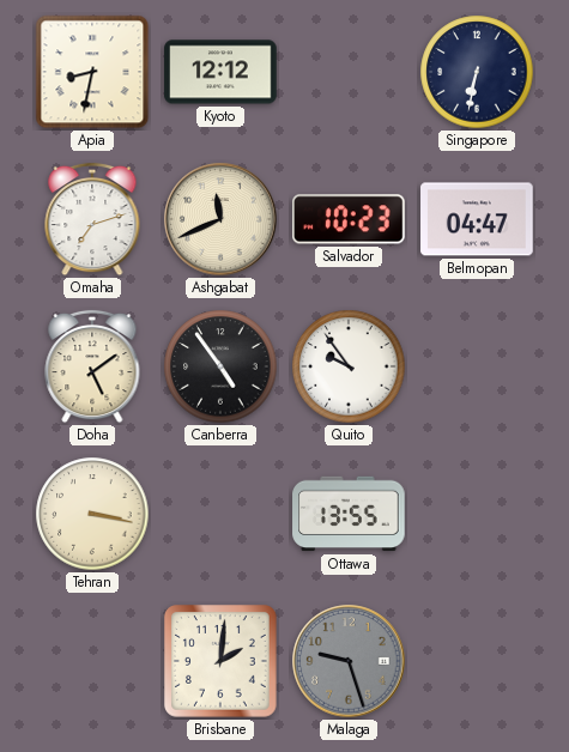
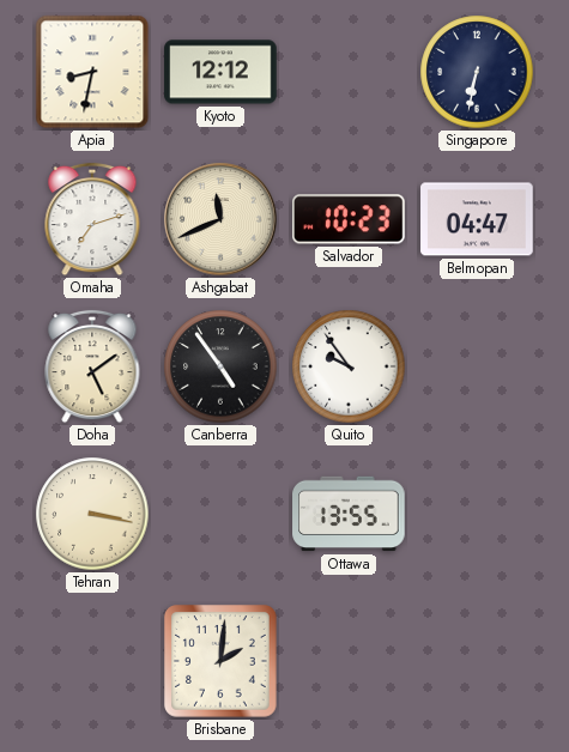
Malaga: 9:27 -> none
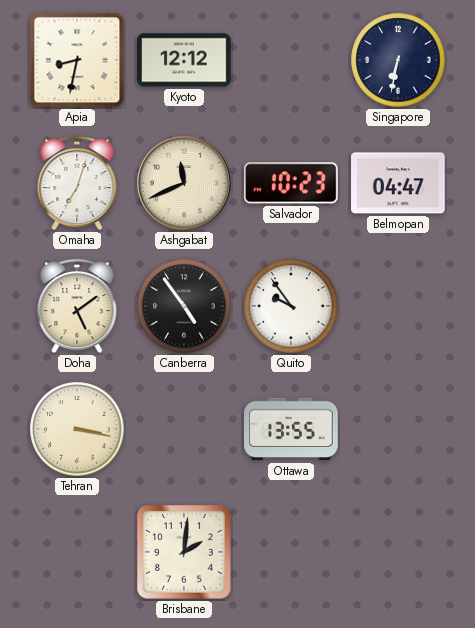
Omaha: 7:12 -> 7:03
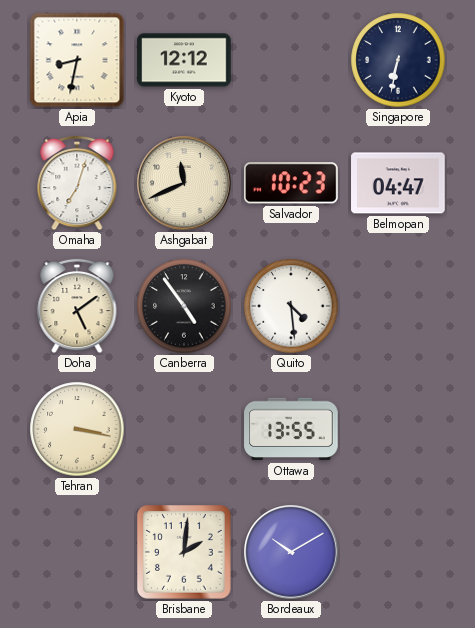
Quito: 9:54 -> 4:29
Bordeaux: none -> 10:10
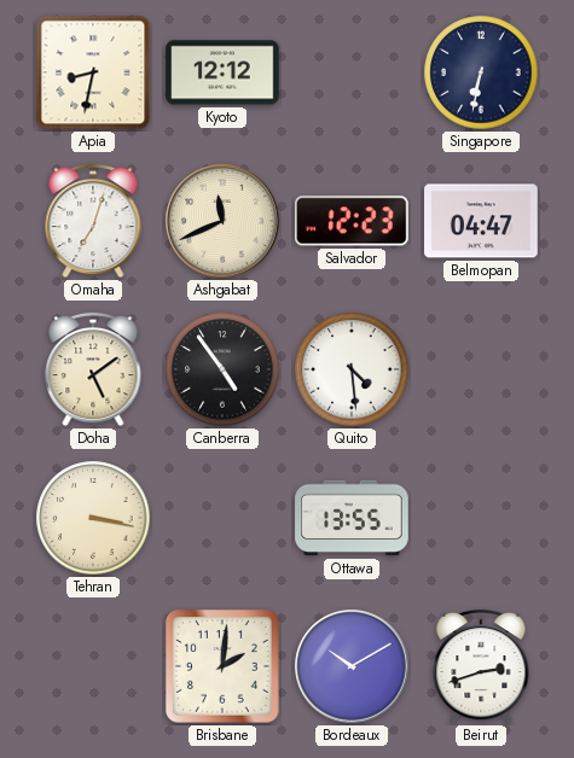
Salvador: 10:23 -> 12:23
Beirut: none -> 2:42
